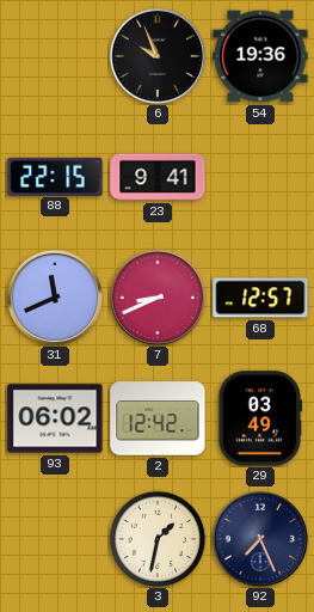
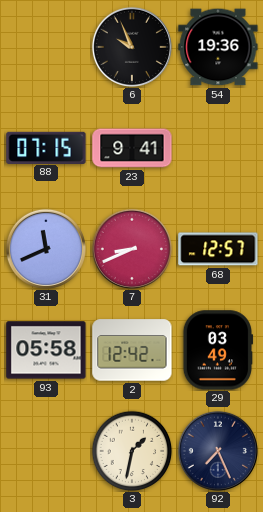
88: 22:15 -> 07:15
93: 06:02 -> 05:58
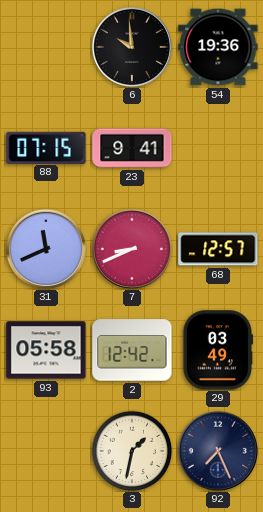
6: 9:56 -> 9:59
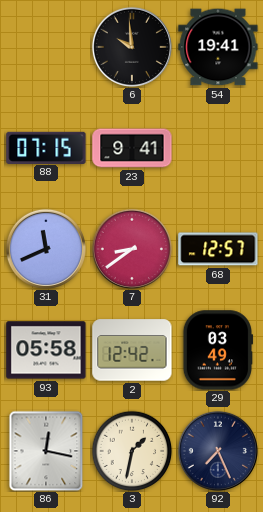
54: 19:36 -> 19:41
7: 8:41 -> 8:39
86: none -> 12:17
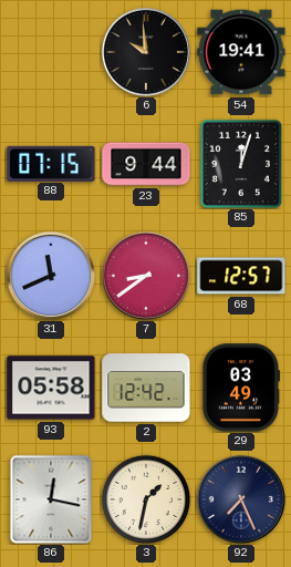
23: 9:41 -> 9:44
85: none -> 12:03
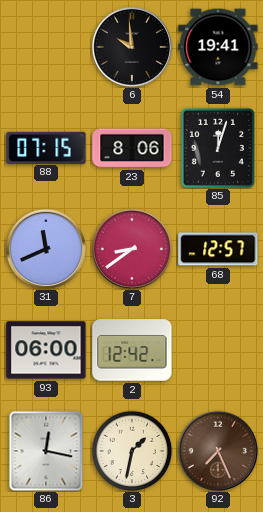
23: 9:44 -> 8:06
93: 05:58 -> 06:00
29: 03:49 -> none
92 dial: navy -> brown
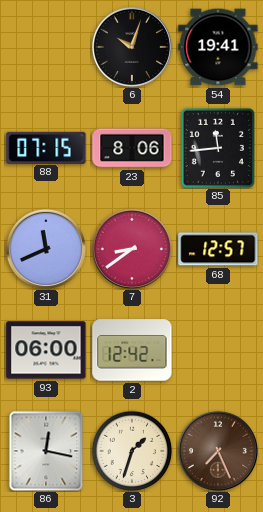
6: 9:59 -> 10:03
85: 12:03 -> 11:44
3: 1:32 -> 1:33
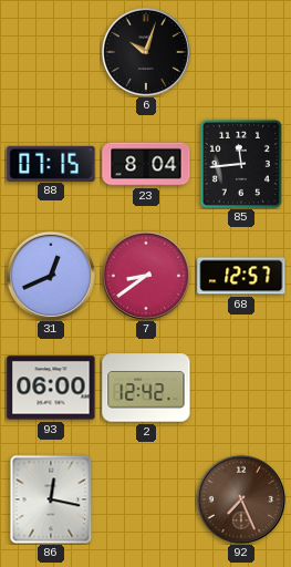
54: 19:41 -> none
23: 8:06 -> 8:04
31: 11:41 -> 12:41
3: 1:33 -> none
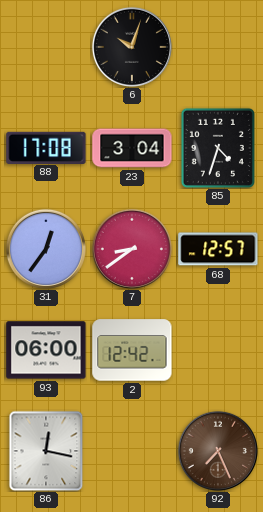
88: 07:15 -> 17:08
23: 8:04 -> 3:04
85: 11:44 -> 4:33
31: 12:41 -> 12:36
